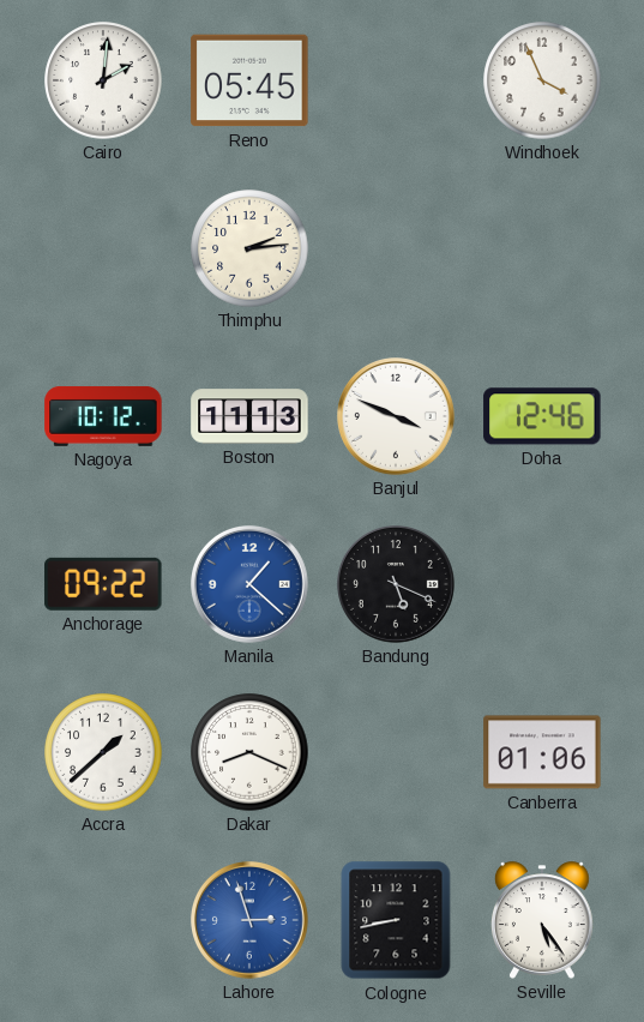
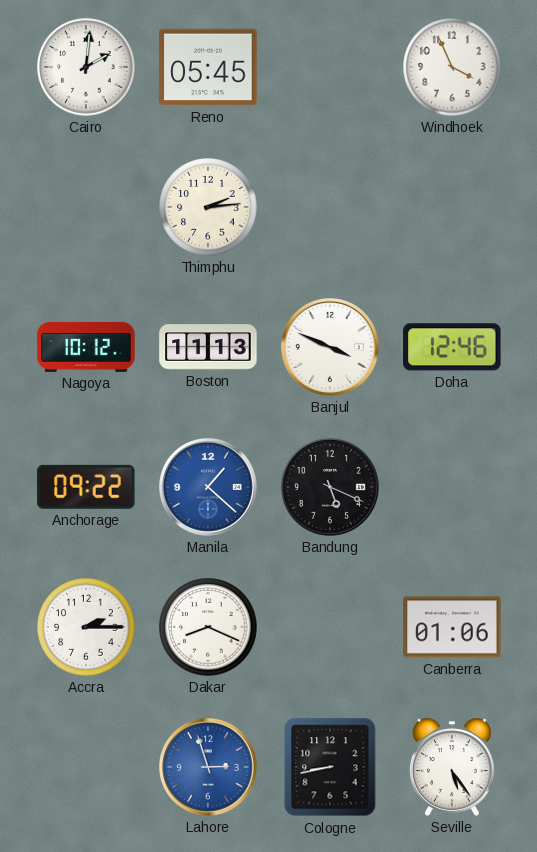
Accra: 1:38 -> 2:15
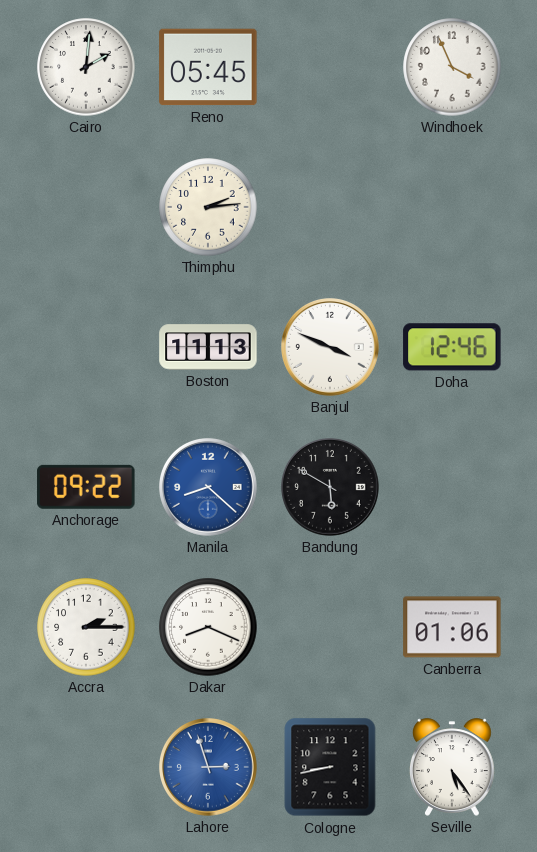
Nagoya: 10:12 -> none
Manila: 1:22 -> 8:22
Bandung: 5:19 -> 5:50
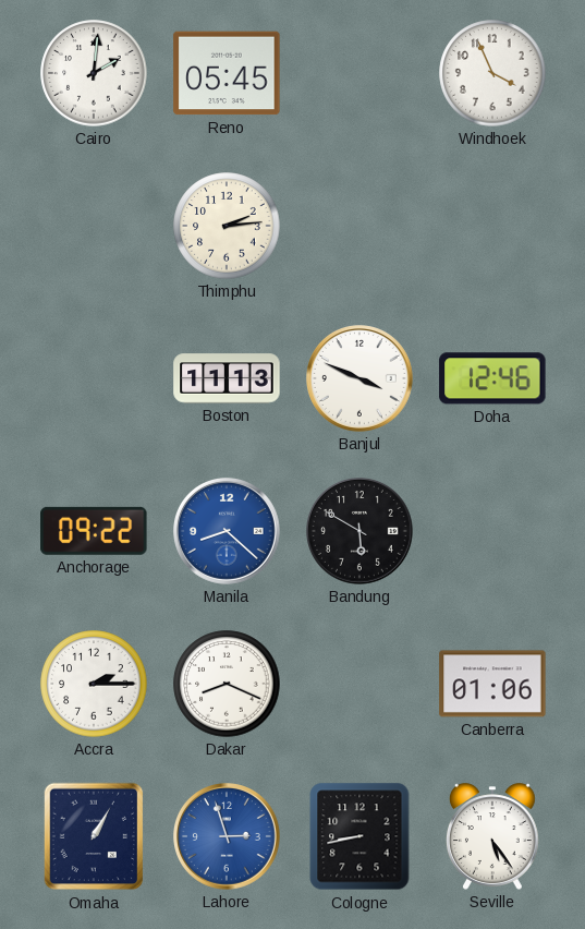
Omaha: none -> 1:05
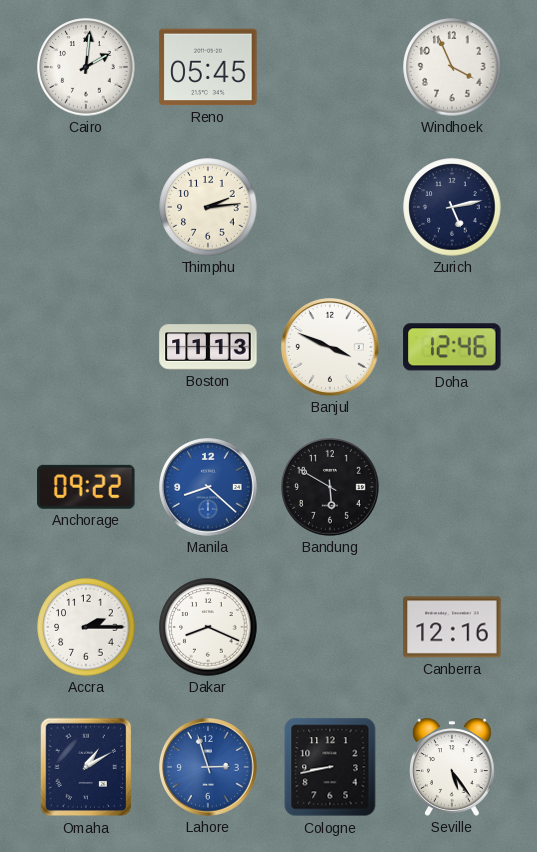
Zurich: none -> 5:13
Canberra: 01:06 -> 12:16
Omaha: 1:05 -> 1:10
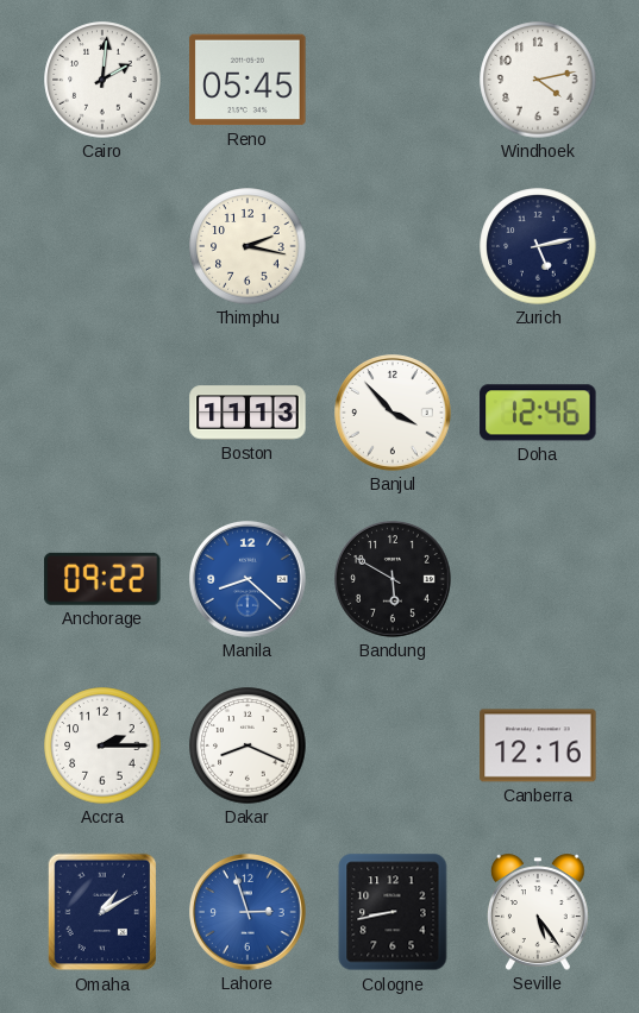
Windhoek: 3:56 -> 4:13
Thimphu: 2:14 -> 2:17
Banjul: 3:49 -> 3:53
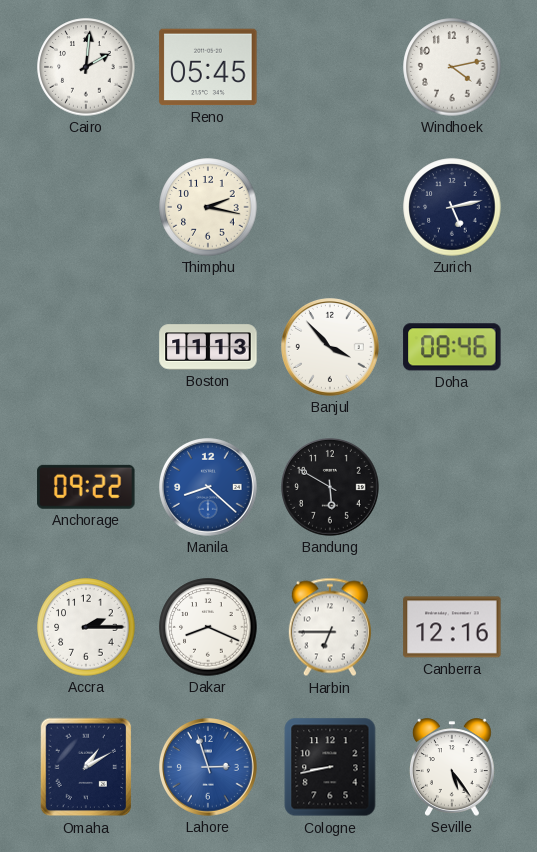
Doha: 12:46 -> 08:46
Harbin: none -> 6:45
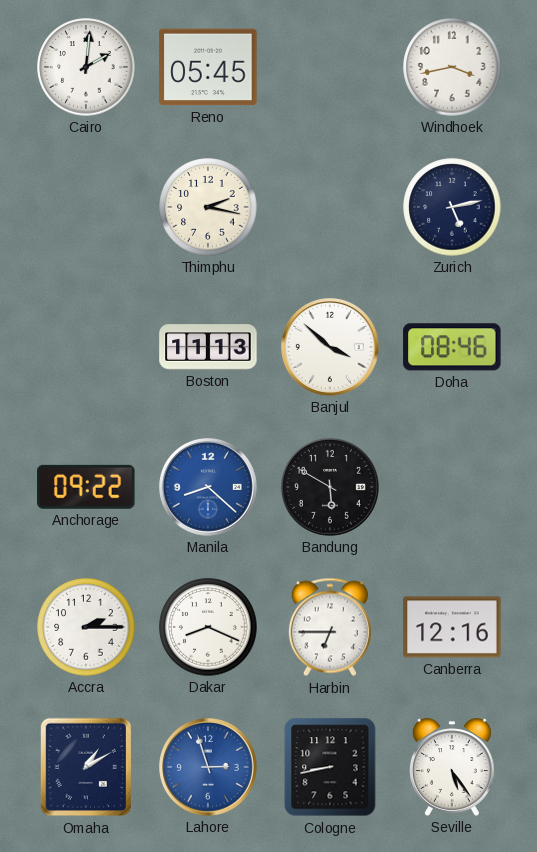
Windhoek: 4:13 -> 3:43
Banjul: 3:53 -> 3:52
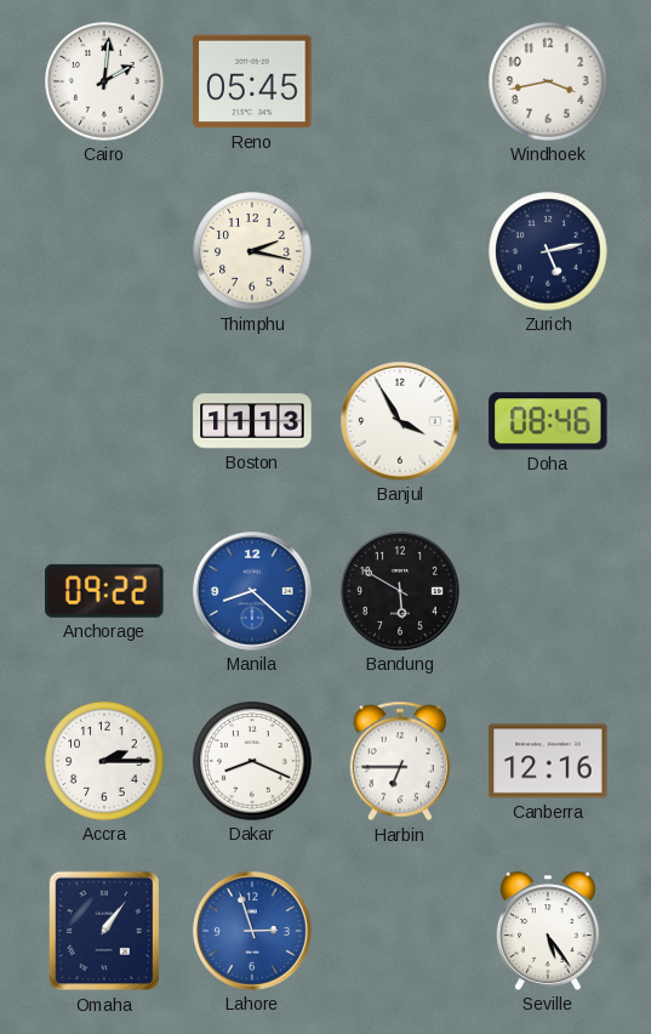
Banjul: 3:52 -> 3:55
Omaha: 1:10 -> 1:06
Cologne: 8:43 -> none
